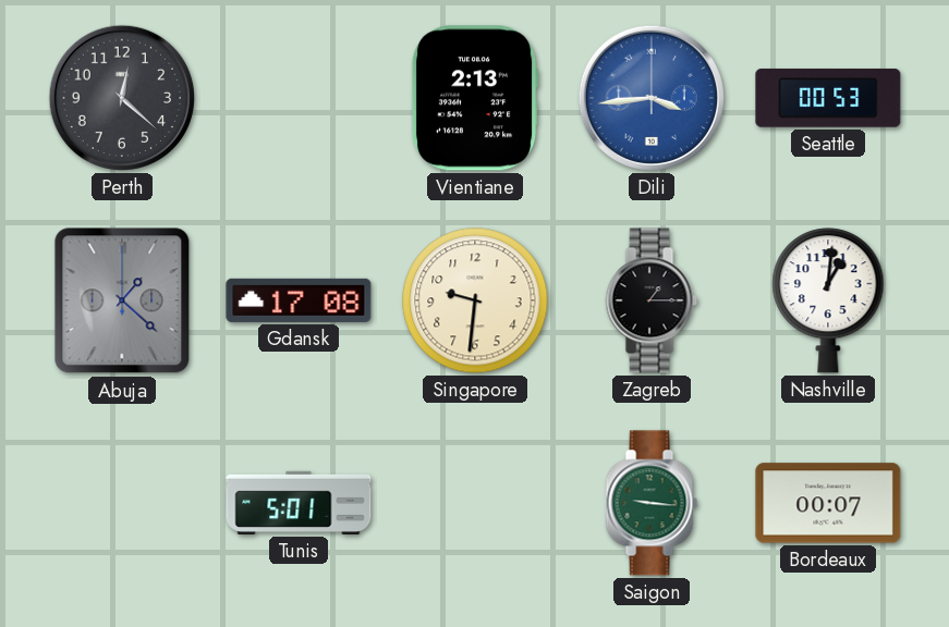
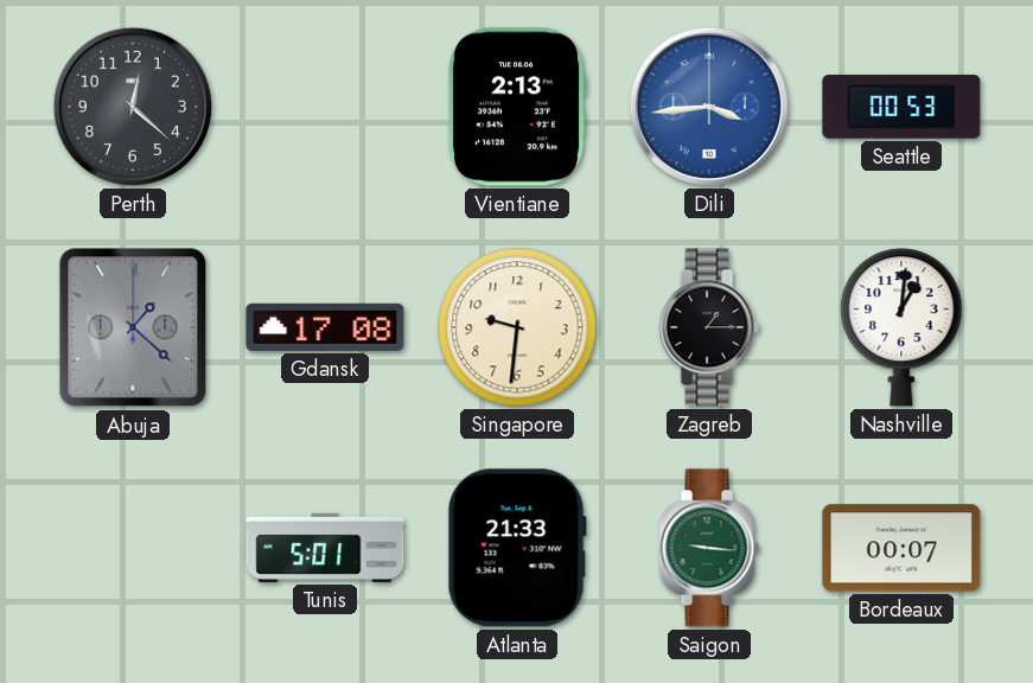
Atlanta: none -> 21:33
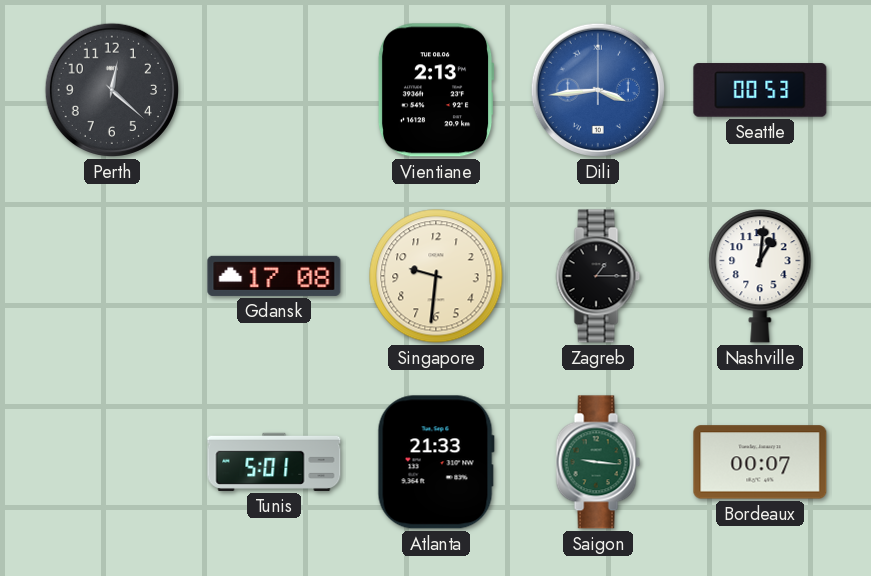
Abuja: 1:22 -> none
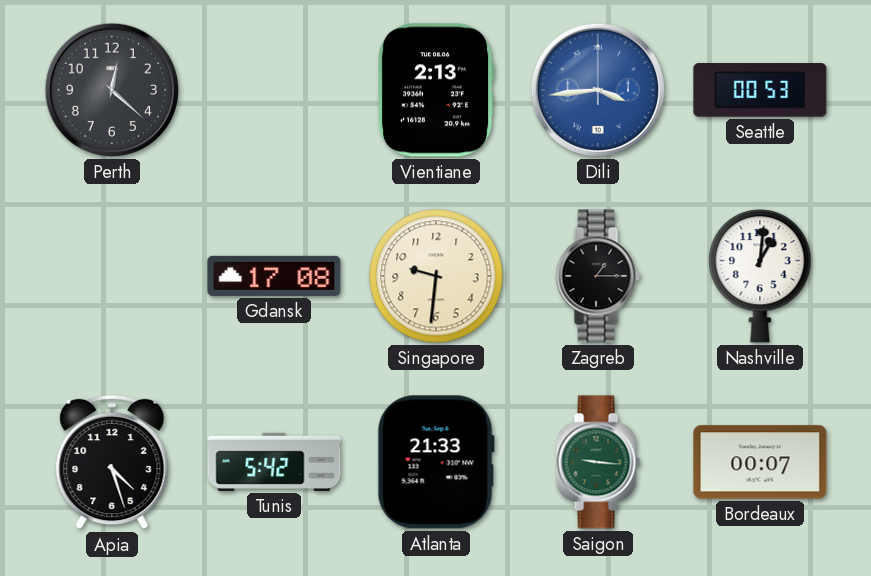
Apia: none -> 4:27
Tunis: 5:01 -> 5:42
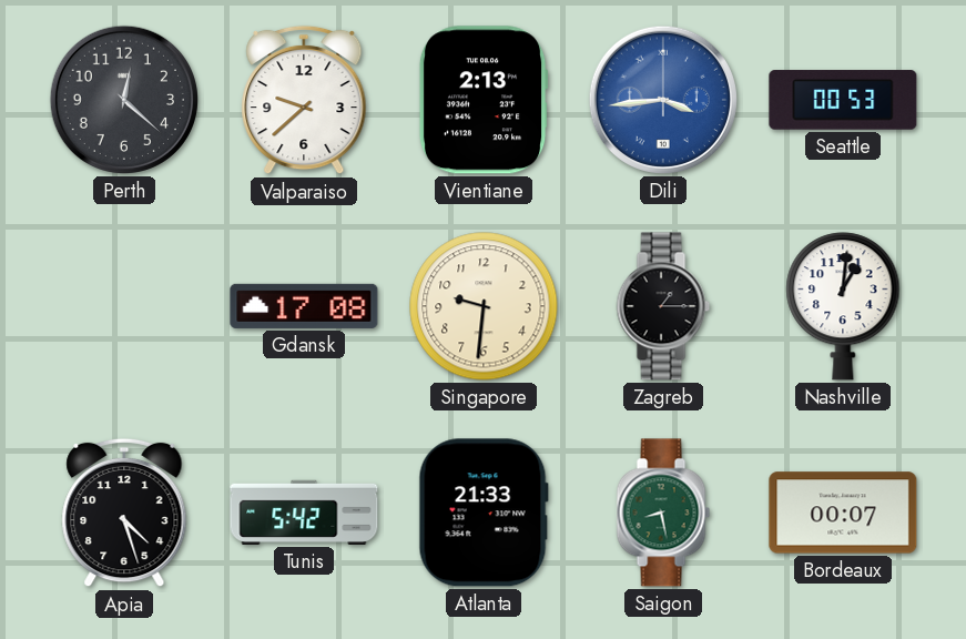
Valparaiso: none -> 9:38
Saigon: 9:16 -> 8:28
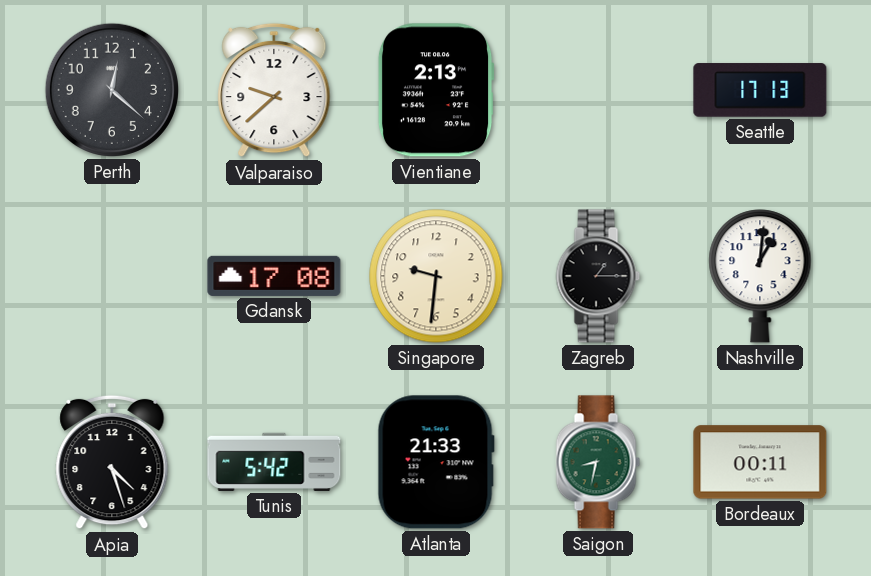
Dili: 3:44 -> none
Seattle: 00:53 -> 17:13
Saigon: 8:28 -> 8:32
Bordeaux: 00:07 -> 00:11
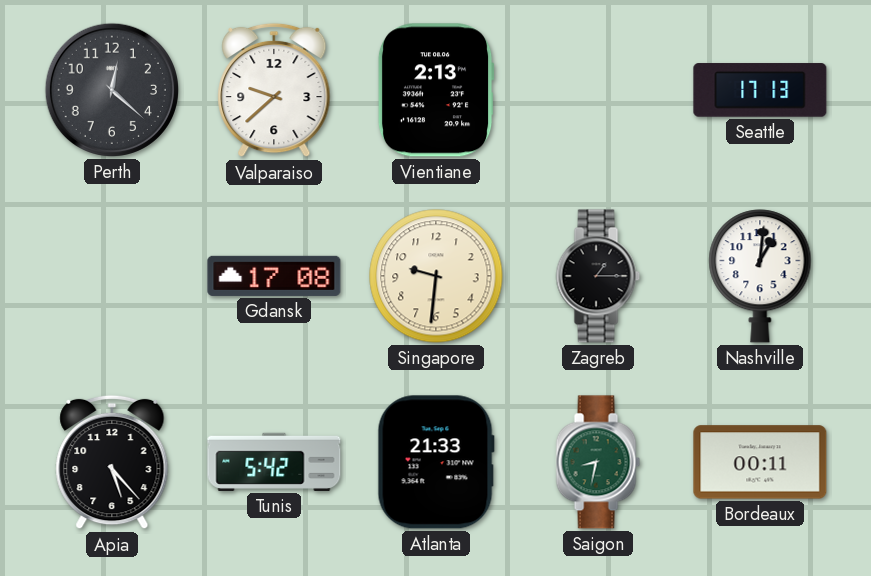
Apia: 4:27 -> 5:23
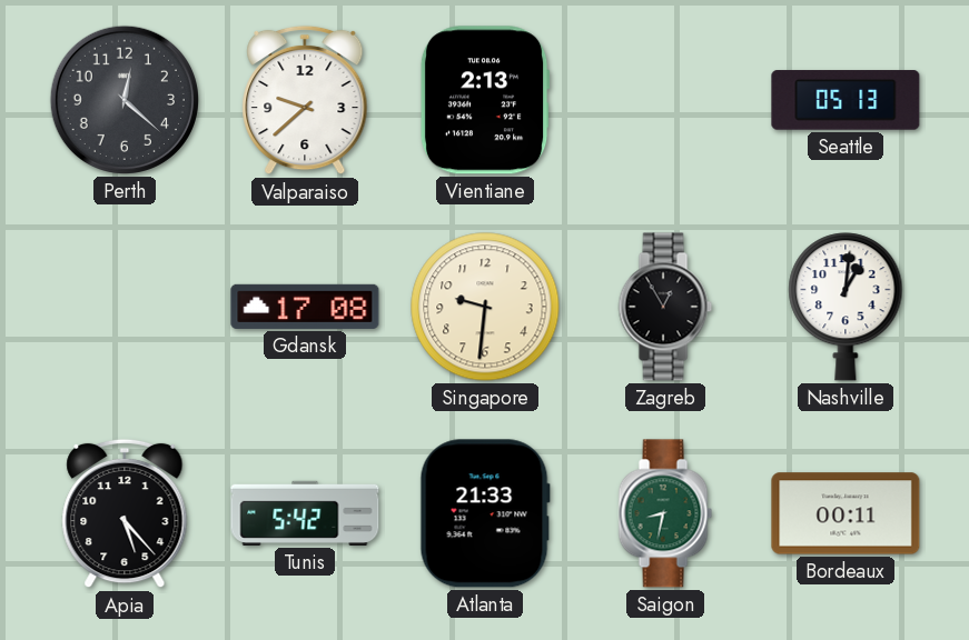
Seattle: 17:13 -> 05:13
Zagreb: 1:15 -> 12:55
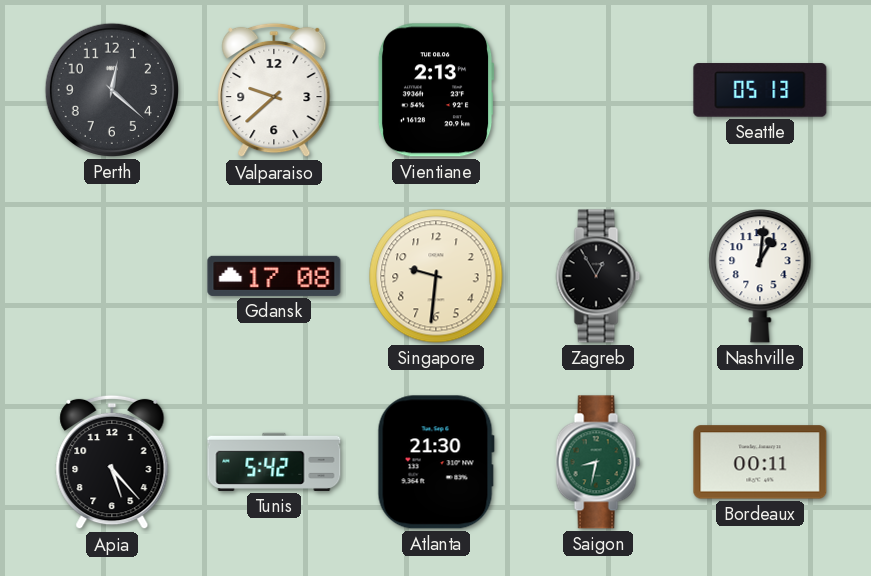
Atlanta: 21:33 -> 21:30
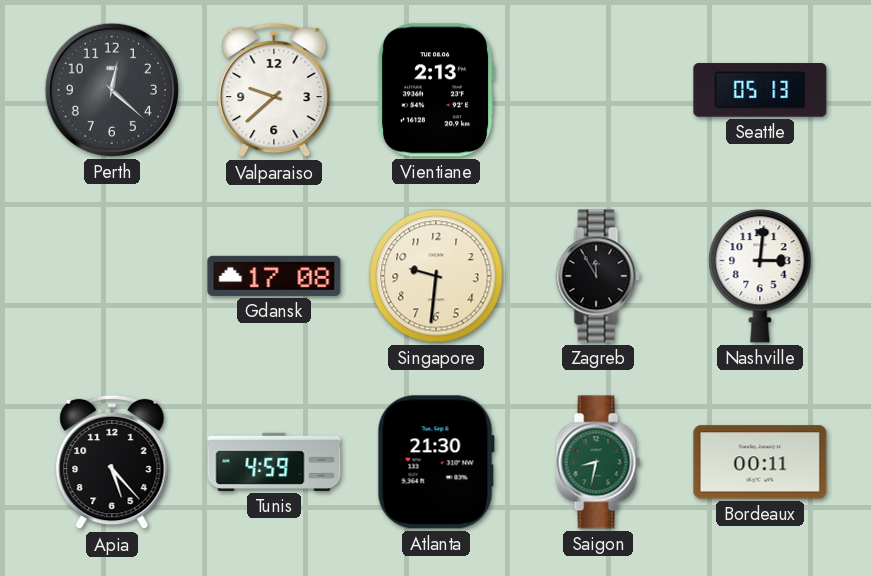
Zagreb: 12:55 -> 11:55
Nashville: 1:01 -> 3:01
Tunis: 5:42 -> 4:59
